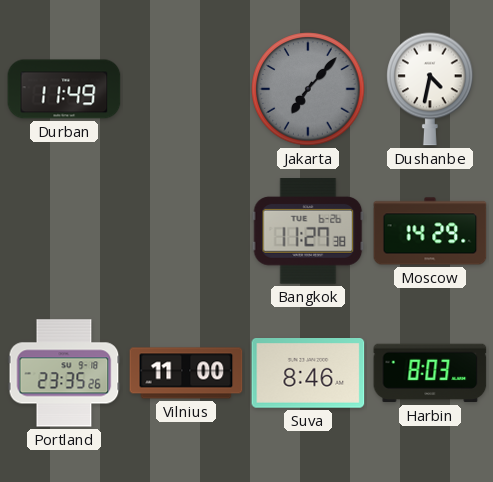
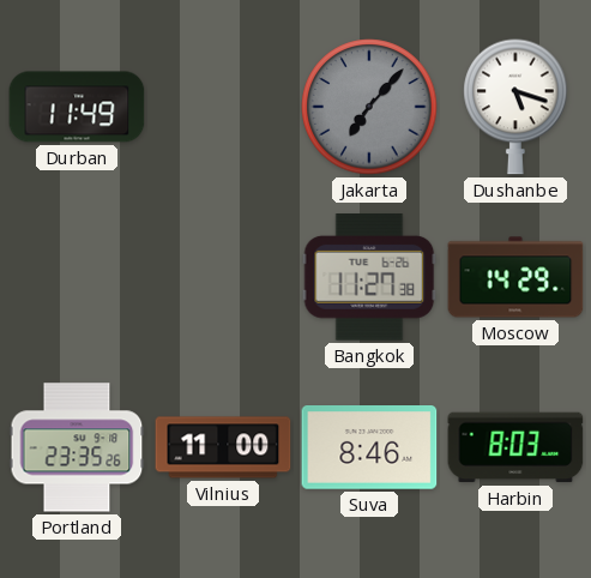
Dushanbe: 4:32 -> 5:18
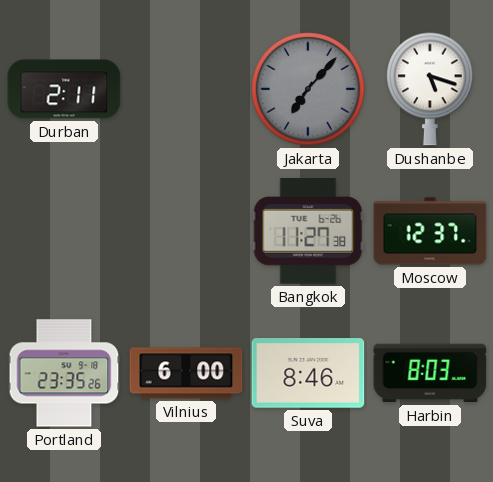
Durban: 11:49 -> 2:11
Moscow: 14:29 -> 12:37
Vilnius: 11:00 -> 6:00
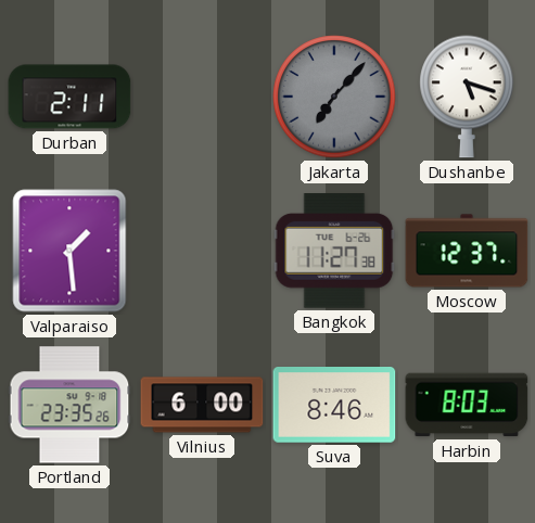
Valparaiso: none -> 1:29
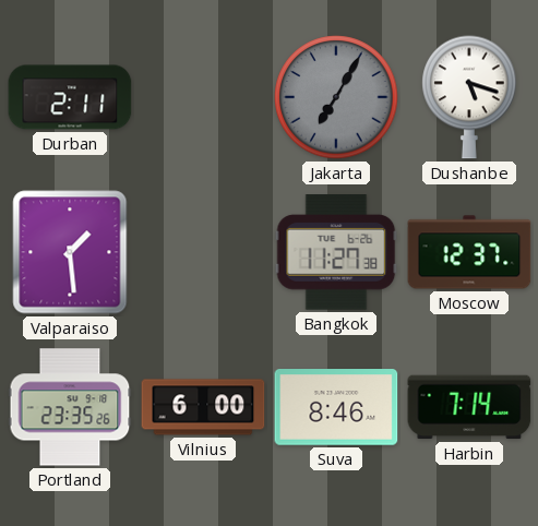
Jakarta: 7:07 -> 7:05
Harbin: 8:03 -> 7:14
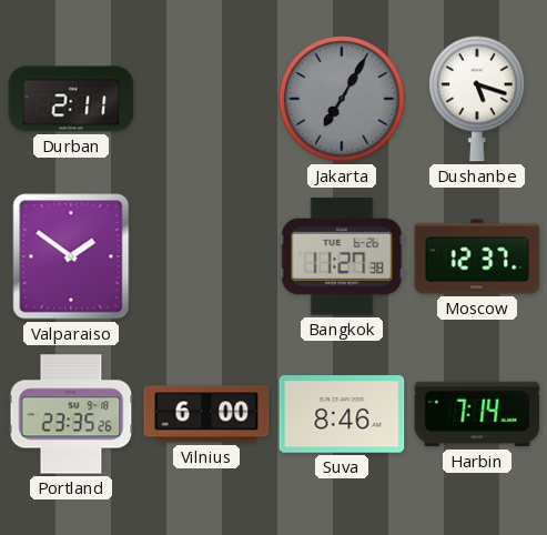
Valparaiso: 1:29 -> 1:51
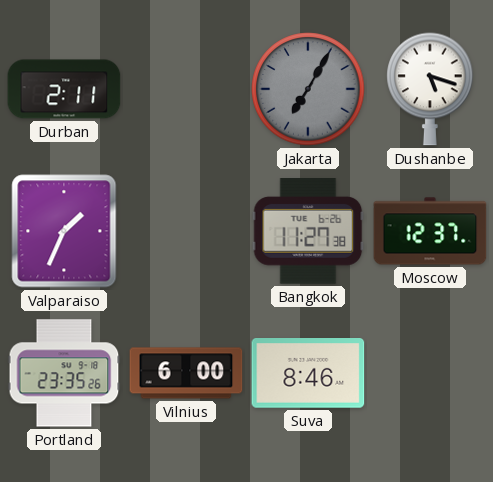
Valparaiso: 1:51 -> 1:34
Harbin: 7:14 -> none
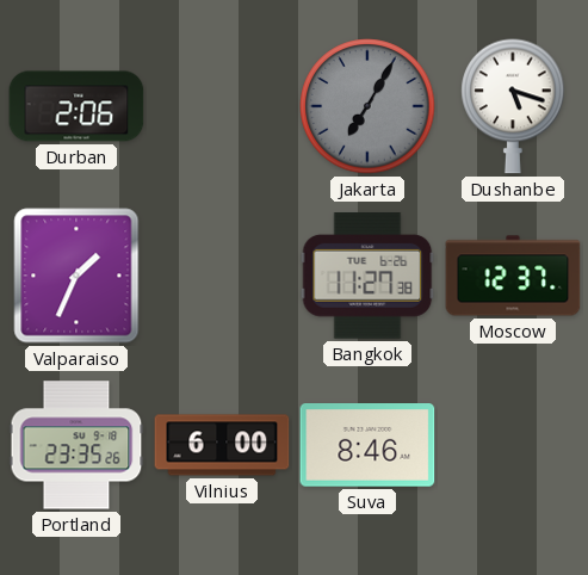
Durban: 2:11 -> 2:06
